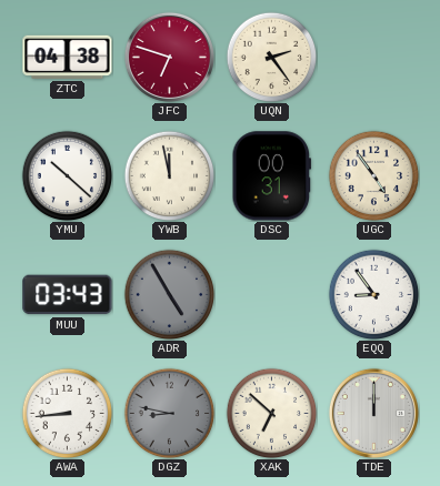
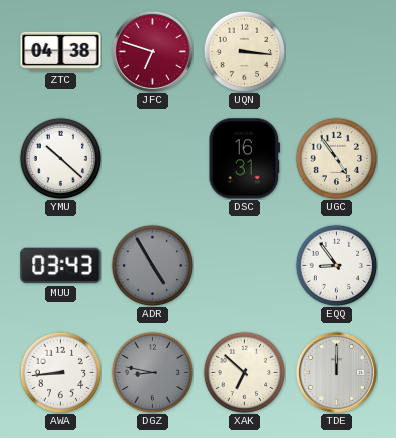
UQN: 2:24 -> 3:16
YWB: 11:58 -> none
DSC: 00:31 -> 16:31
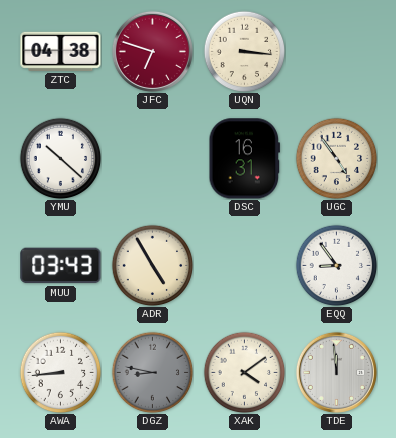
ADR dial: grey -> cream
XAK: 6:52 -> 4:09
TDE: 12:00 -> 11:59
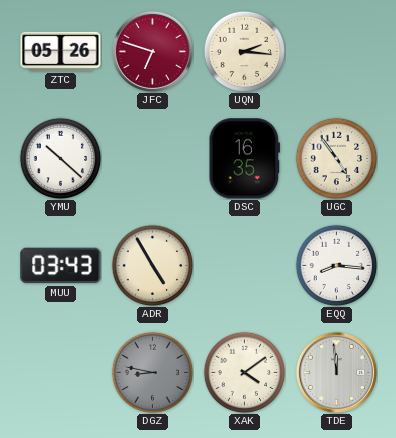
ZTC: 04:38 -> 05:26
UQN: 3:16 -> 2:16
DSC: 16:31 -> 16:35
EQQ: 8:54 -> 8:16
AWA: 8:44 -> none
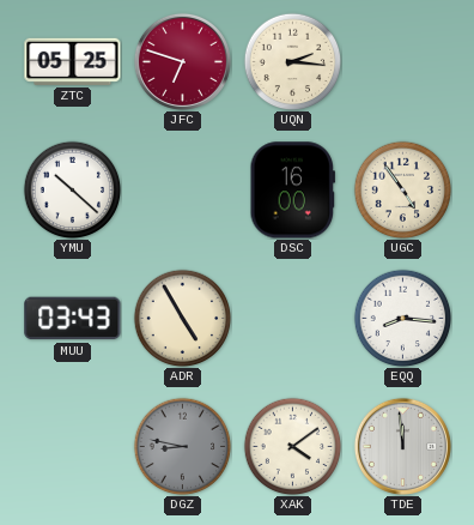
ZTC: 05:26 -> 05:25
DSC: 16:35 -> 16:00
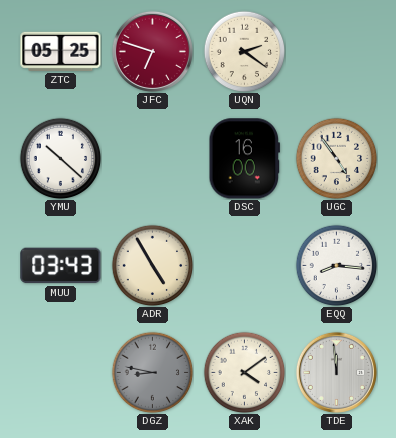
UQN: 2:16 -> 2:21
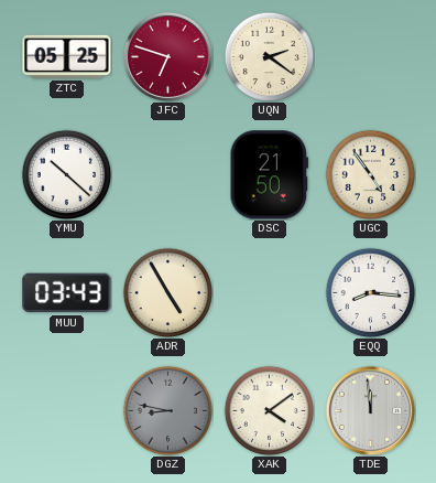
DSC: 16:00 -> 21:50
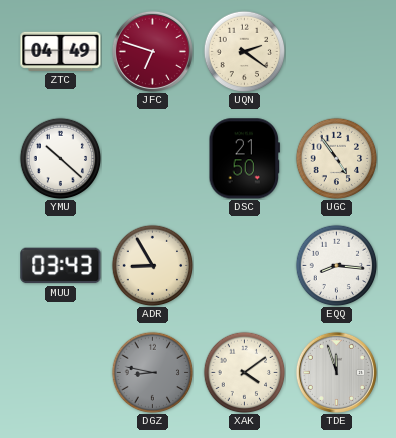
ZTC: 05:25 -> 04:49
ADR: 4:55 -> 8:55
TDE: 11:59 -> 11:57
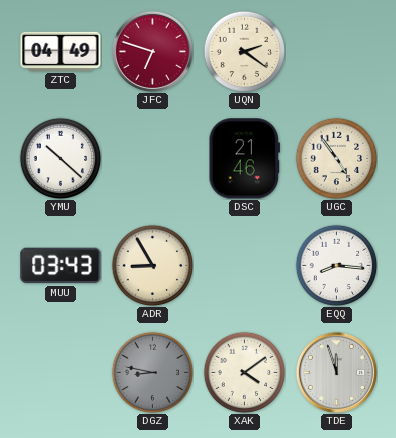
DSC: 21:50 -> 21:46
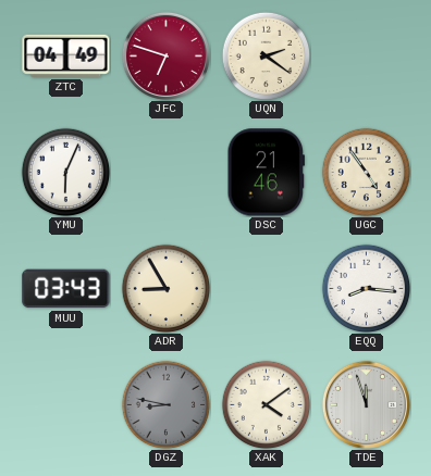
YMU: 10:22 -> 6:04
